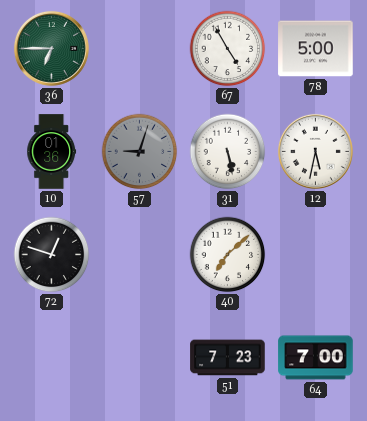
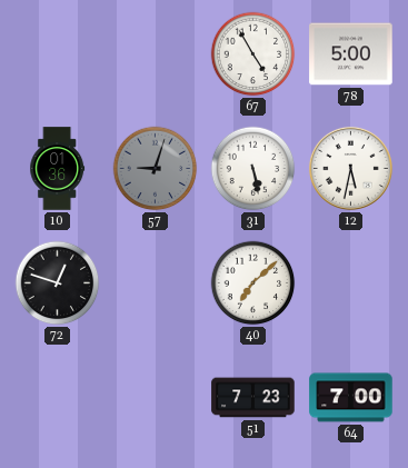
36: 6:45 -> none
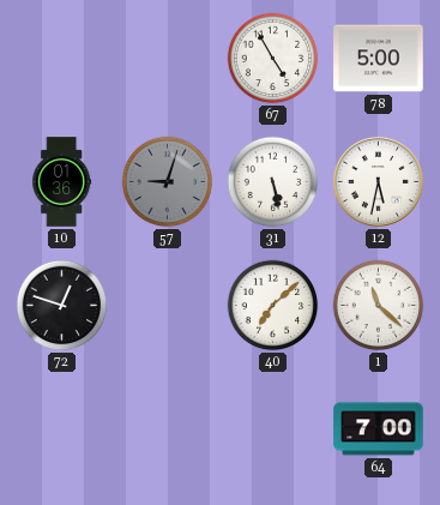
1: none -> 11:22
51: 7:23 -> none
